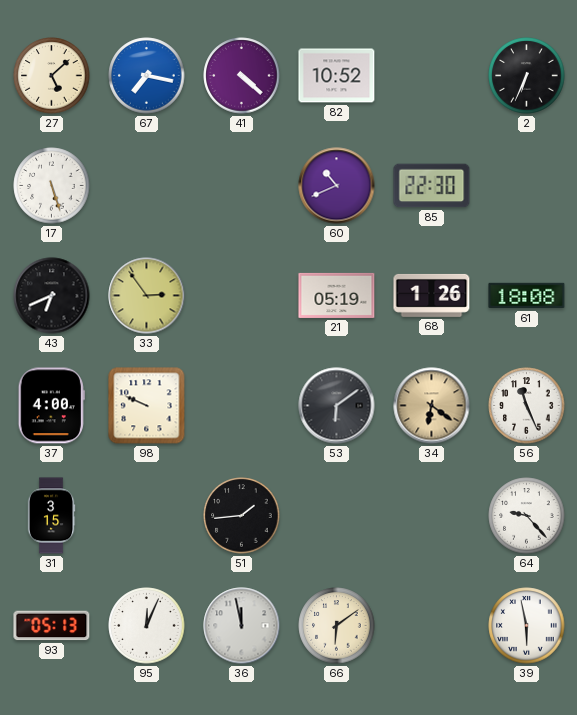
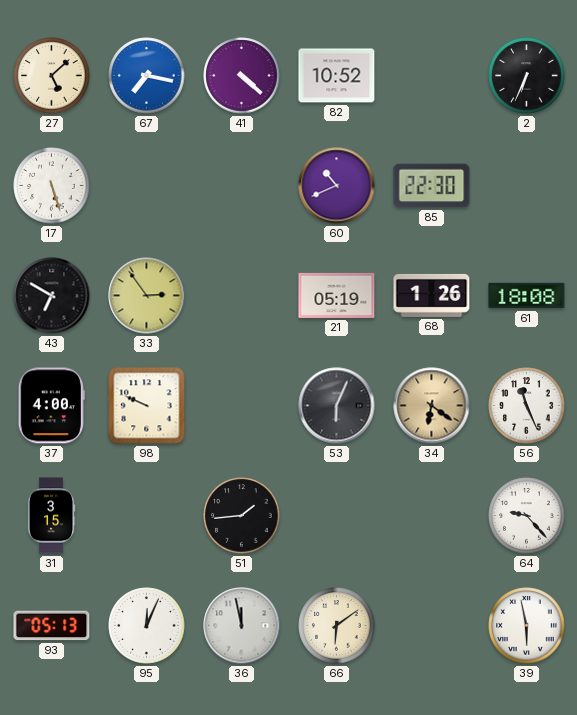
43: 6:41 -> 6:50
53: 6:09 -> 6:04
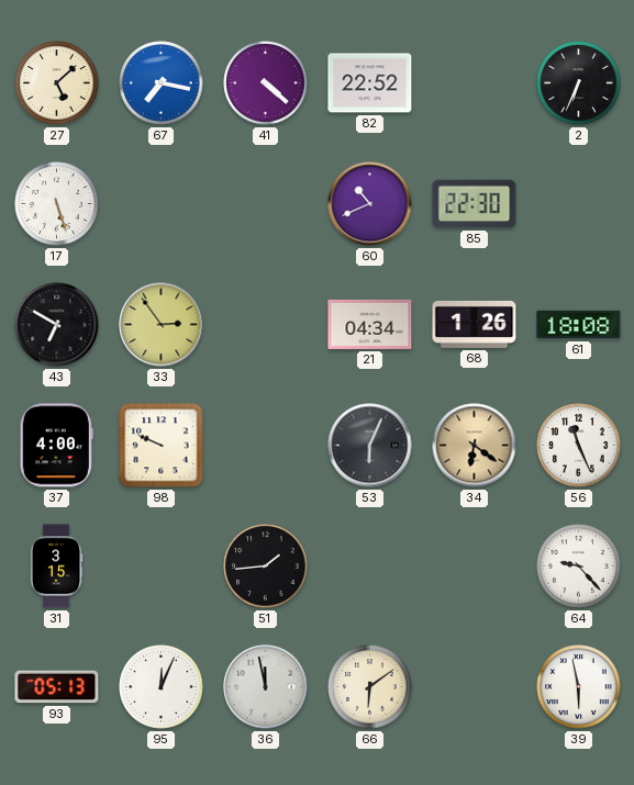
82: 10:52 -> 22:52
21: 05:19 -> 04:34
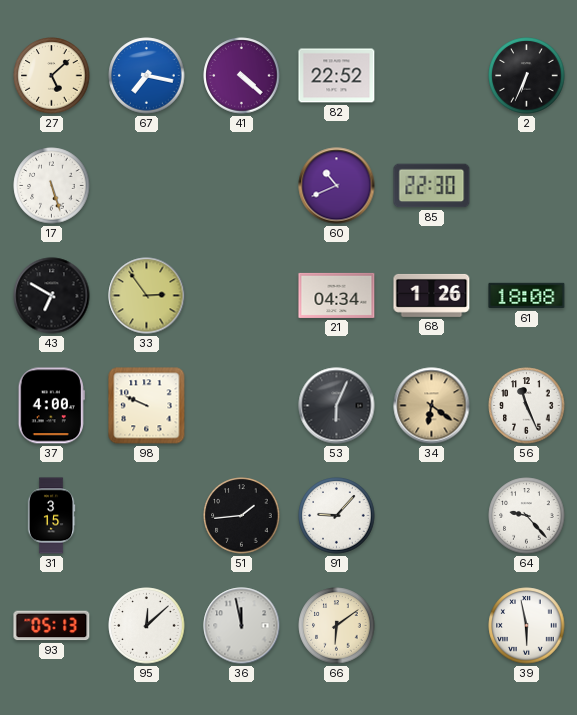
91: none -> 9:07
95: 12:04 -> 12:08
